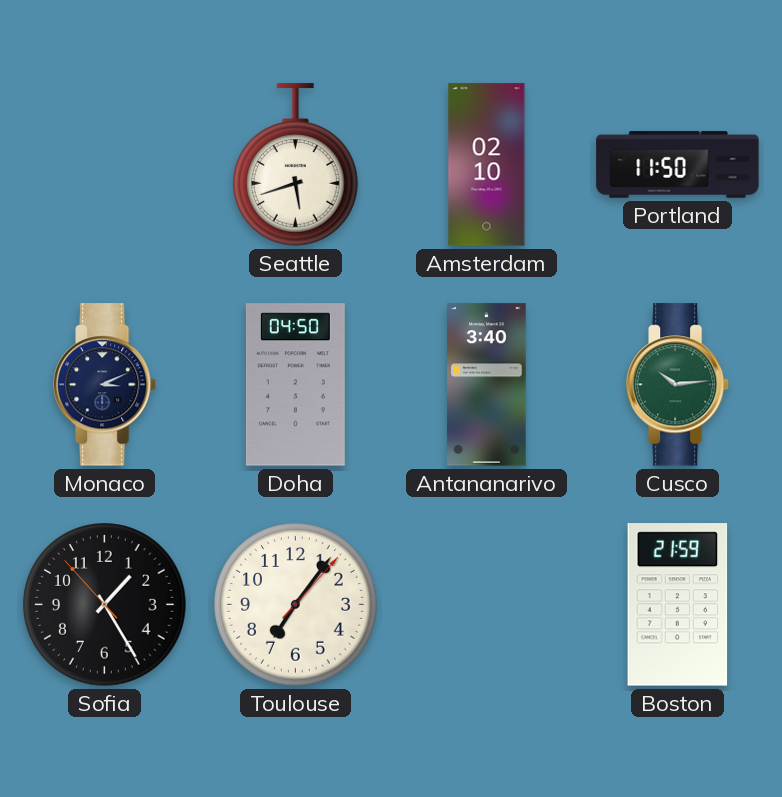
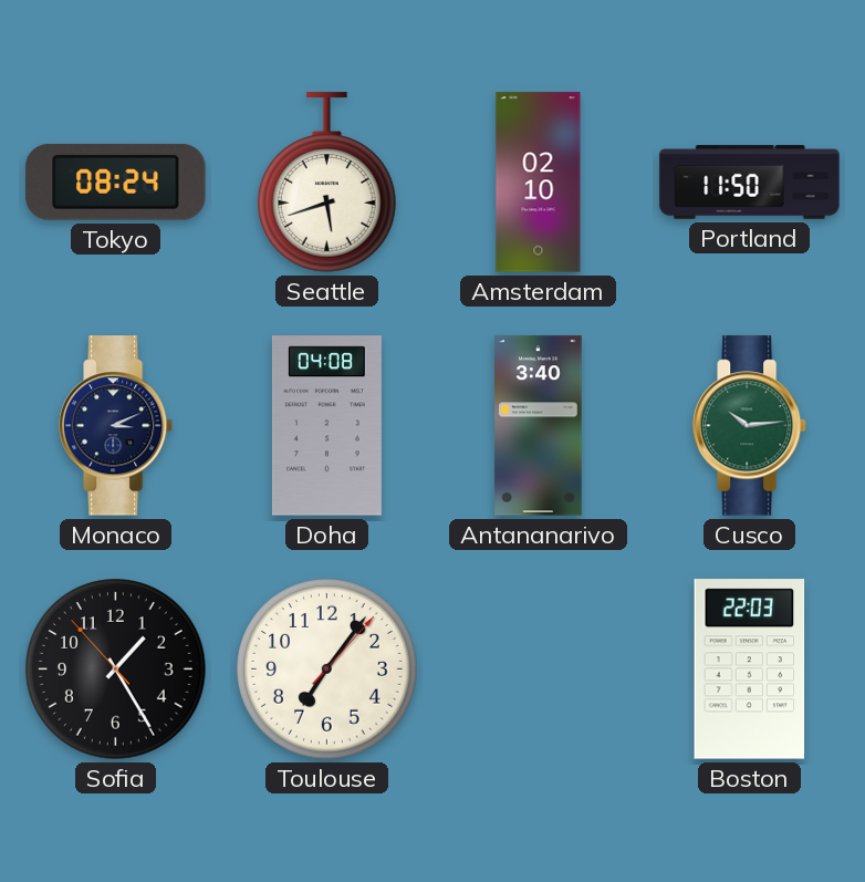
Tokyo: none -> 08:24
Doha: 04:50 -> 04:08
Boston: 21:59 -> 22:03
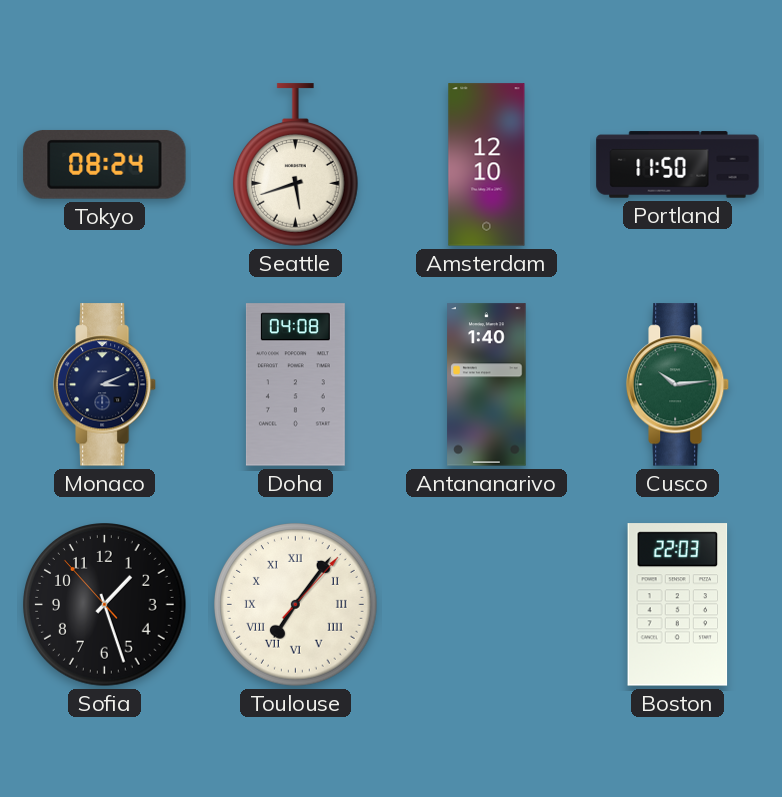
Amsterdam: 02:10 -> 12:10
Antananarivo: 3:40 -> 1:40
Sofia: 1:24 -> 1:26
Toulouse numerals: Arabic -> Roman
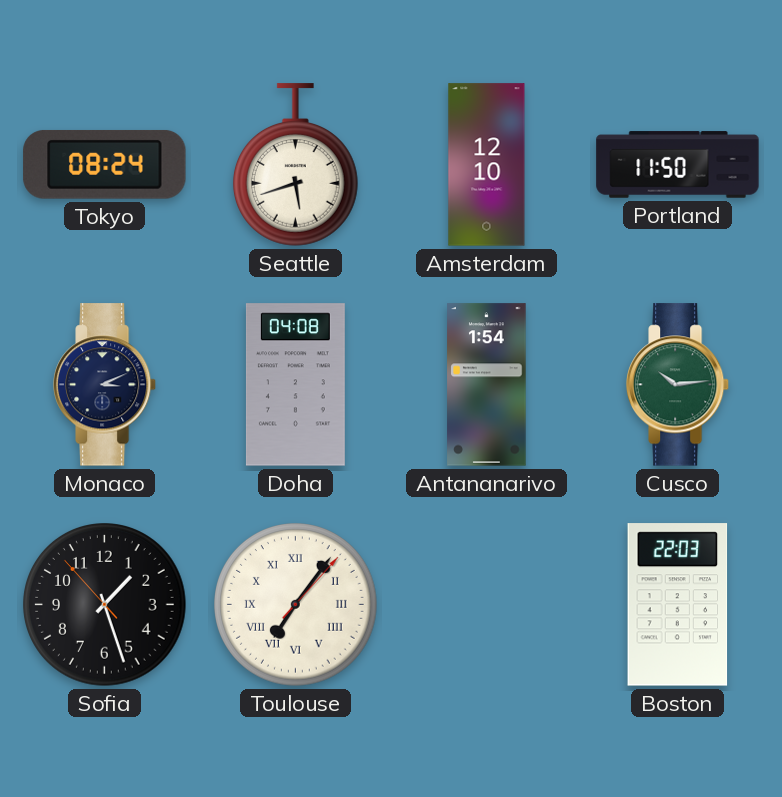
Antananarivo: 1:40 -> 1:54
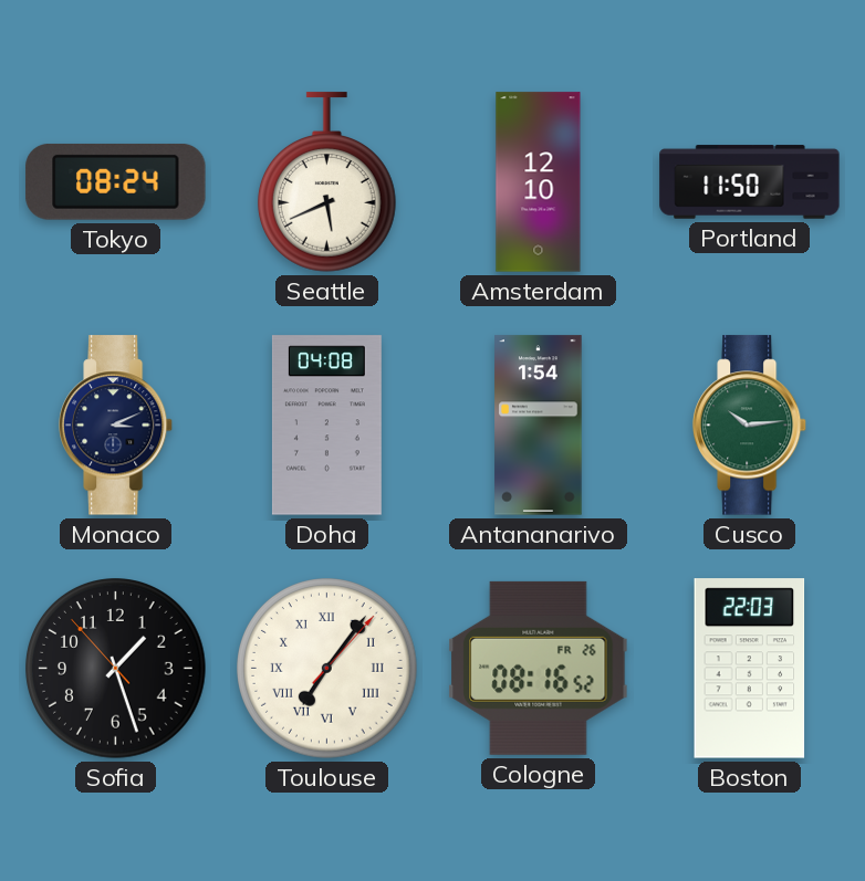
Seattle: 5:42 -> 5:41
Cologne: none -> 08:16
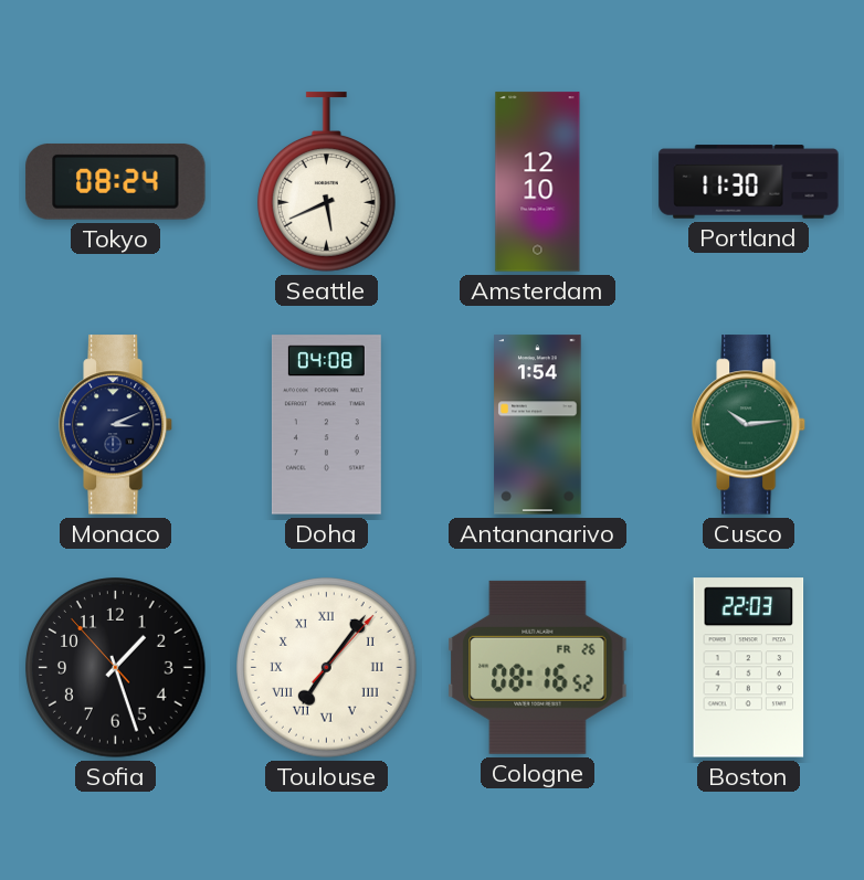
Portland: 11:50 -> 11:30
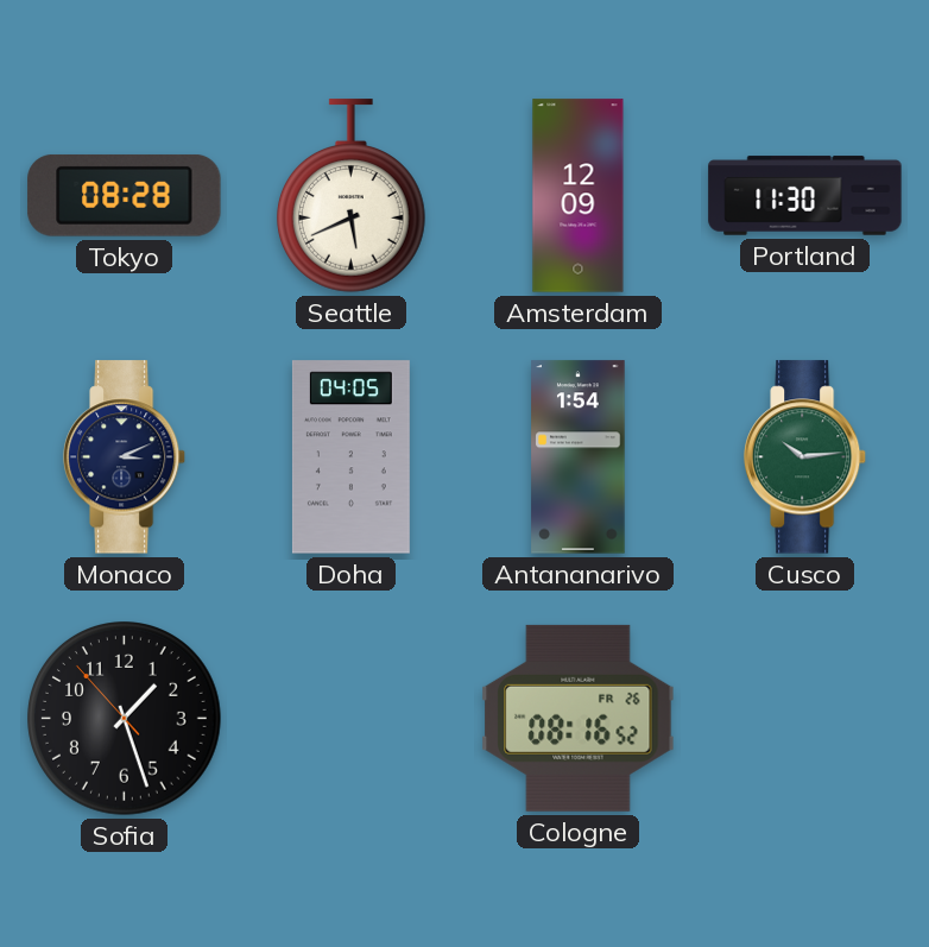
Tokyo: 08:24 -> 08:28
Amsterdam: 12:10 -> 12:09
Doha: 04:08 -> 04:05
Toulouse: 7:06 -> none
Boston: 22:03 -> none
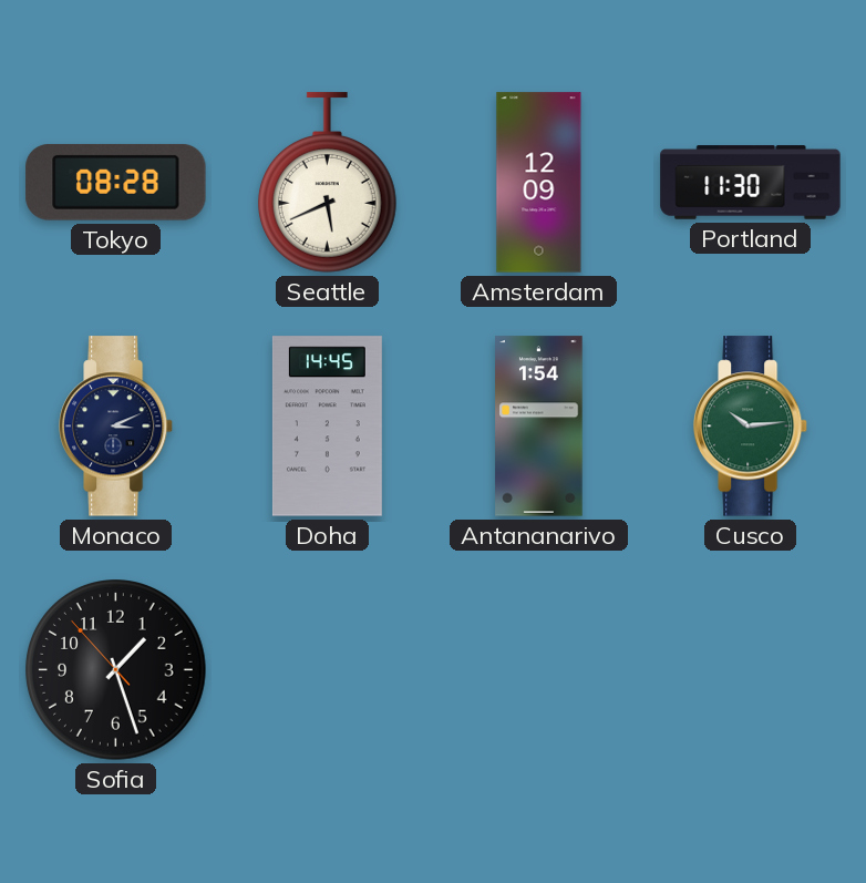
Doha: 04:05 -> 14:45
Cologne: 08:16 -> none
